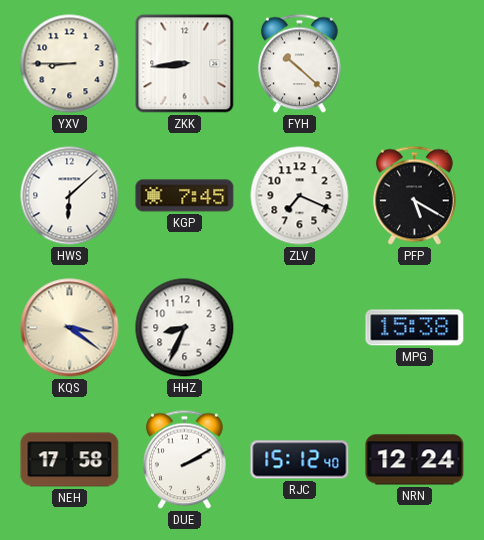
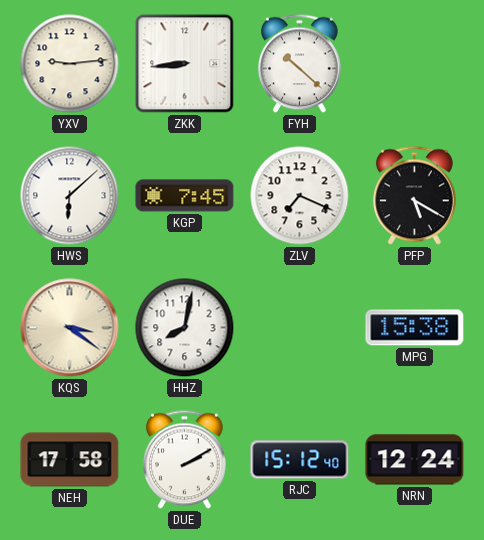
YXV: 8:45 -> 9:14
HHZ: 8:34 -> 8:02
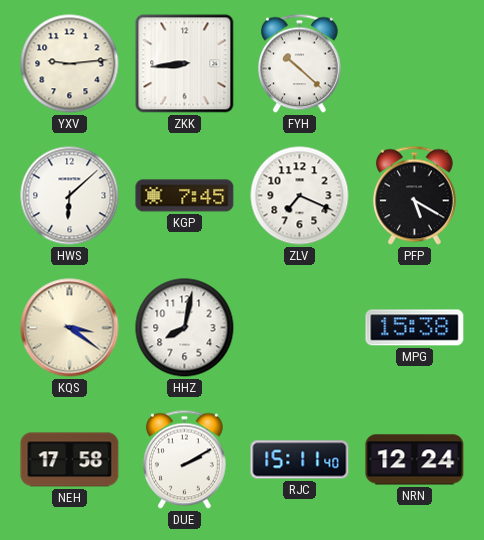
RJC: 15:12 -> 15:11
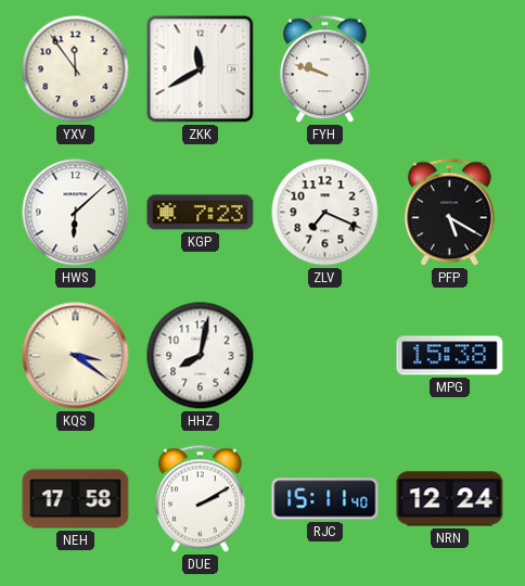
YXV: 9:14 -> 11:54
ZKK: 8:44 -> 11:40
FYH: 10:22 -> 9:48
KGP: 7:45 -> 7:23
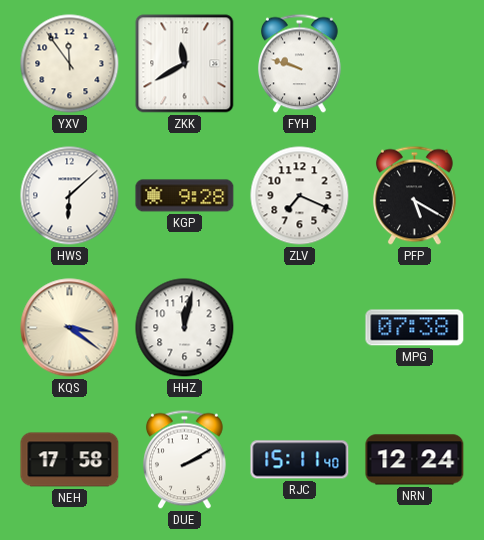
KGP: 7:23 -> 9:28
HHZ: 8:02 -> 12:02
MPG: 15:38 -> 07:38
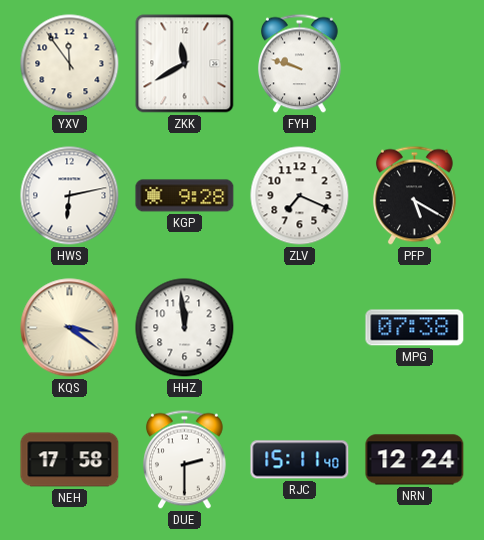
HWS: 6:08 -> 6:13
HHZ: 12:02 -> 11:59
DUE: 2:10 -> 2:30
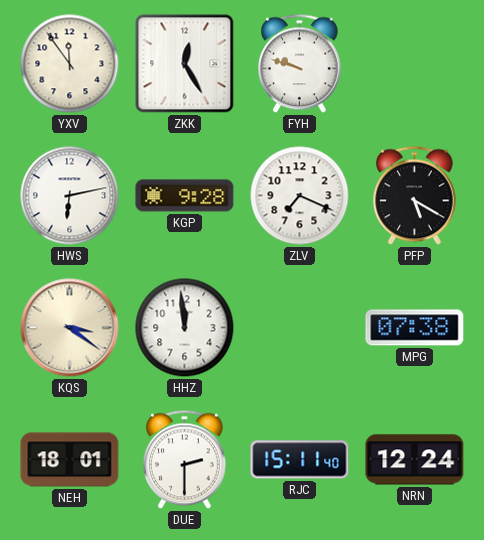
ZKK: 11:40 -> 12:25
NEH: 17:58 -> 18:01
